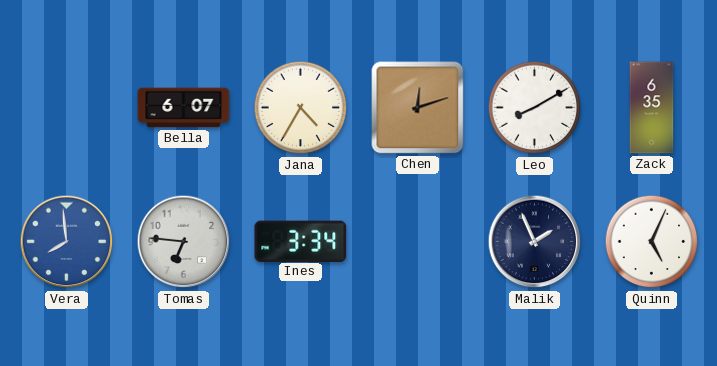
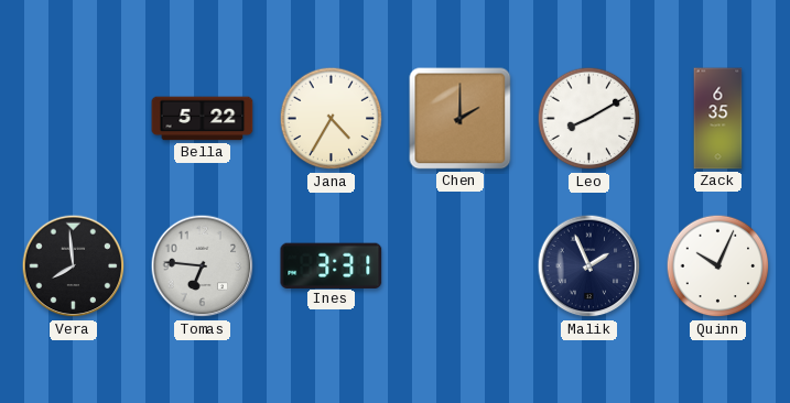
Bella: 6:07 -> 5:22
Chen: 12:12 -> 2:00
Vera dial: blue -> black
Ines: 3:34 -> 3:31
Quinn: 5:04 -> 10:04
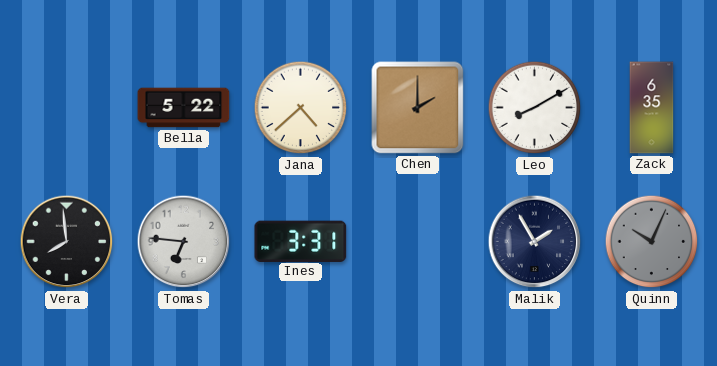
Jana: 4:35 -> 4:38
Malik: 1:56 -> 1:55
Quinn dial: white -> grey
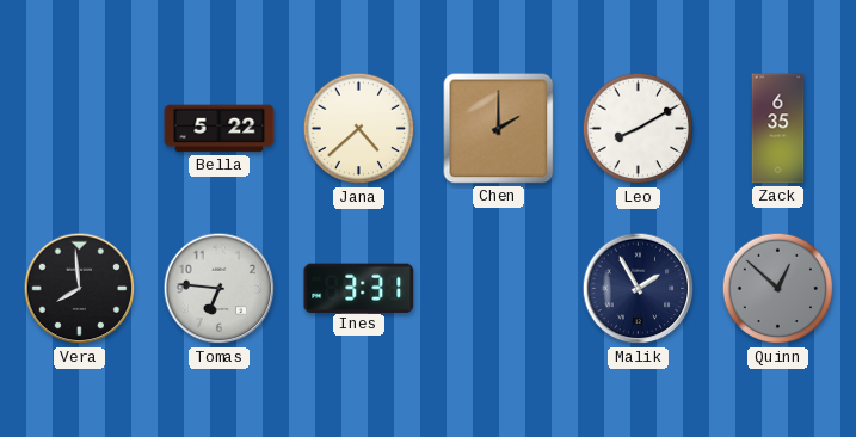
Quinn: 10:04 -> 12:52
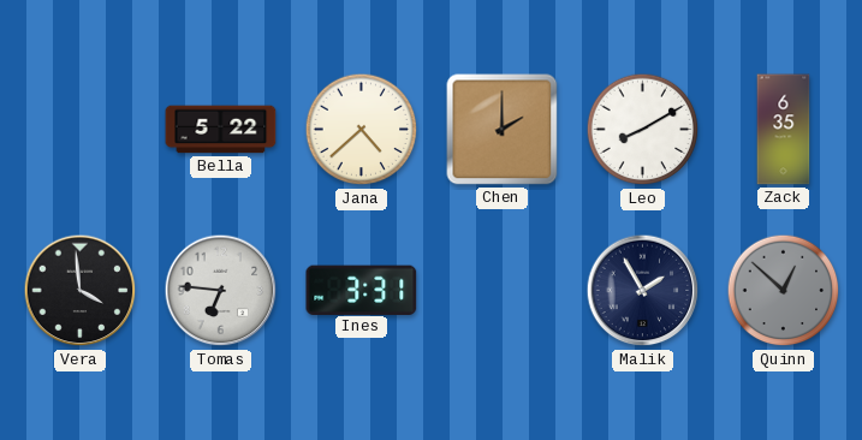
Vera: 7:59 -> 3:59
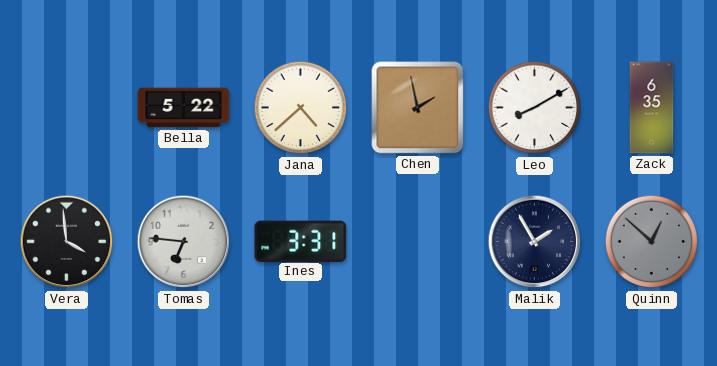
Chen: 2:00 -> 1:58
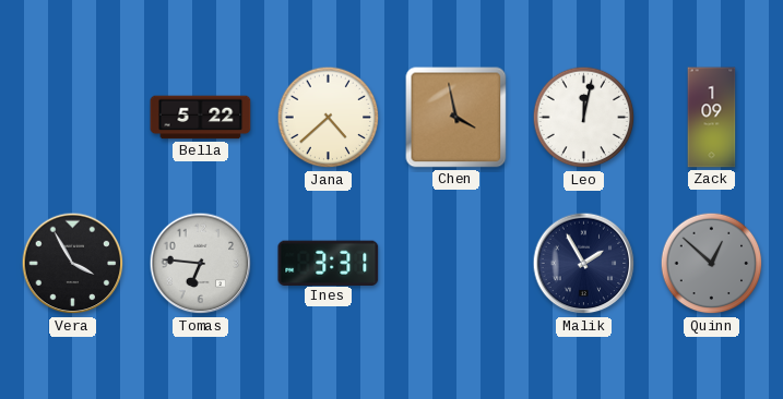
Chen: 1:58 -> 3:58
Leo: 8:10 -> 12:02
Zack: 6:35 -> 1:09
Vera: 3:59 -> 3:55
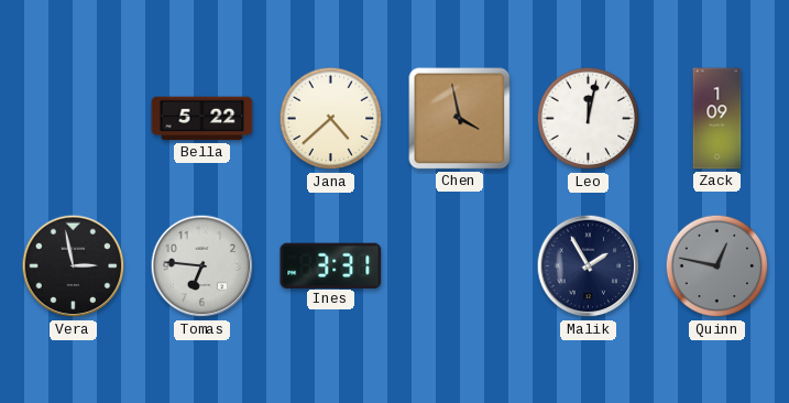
Vera: 3:55 -> 2:58
Quinn: 12:52 -> 12:47
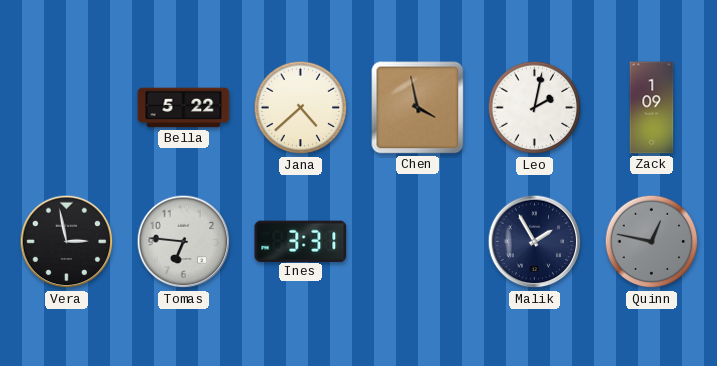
Leo: 12:02 -> 2:02
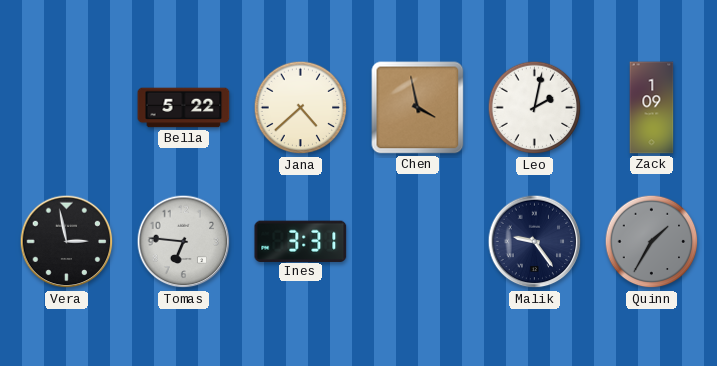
Malik: 1:55 -> 9:24
Quinn: 12:47 -> 1:35
